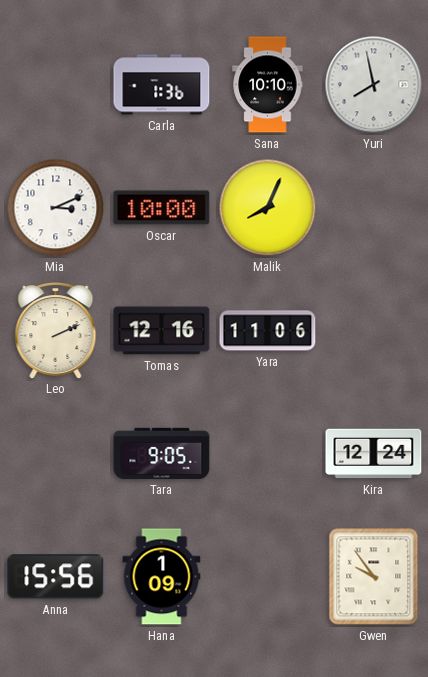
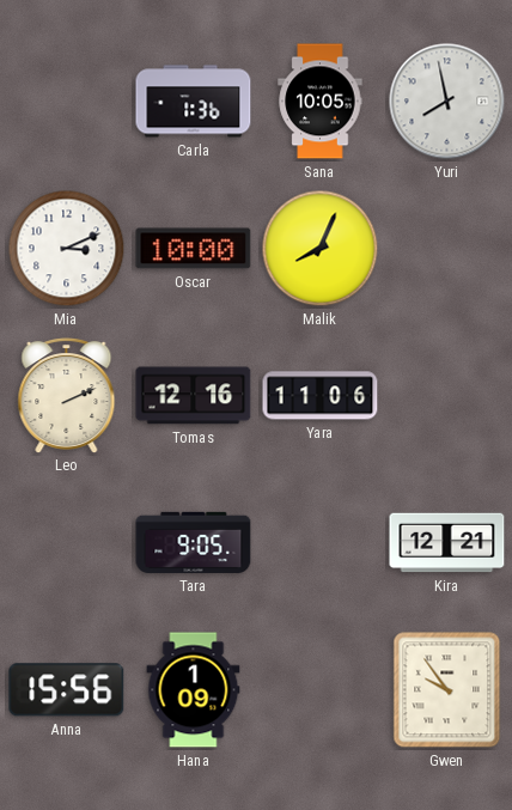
Sana: 10:10 -> 10:05
Kira: 12:24 -> 12:21
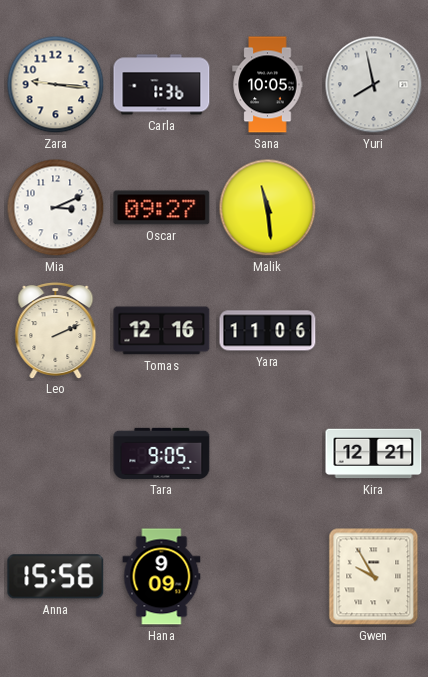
Zara: none -> 9:16
Oscar: 10:00 -> 09:27
Malik: 8:04 -> 11:29
Hana: 1:09 -> 9:09
Gwen: 9:54 -> 9:55
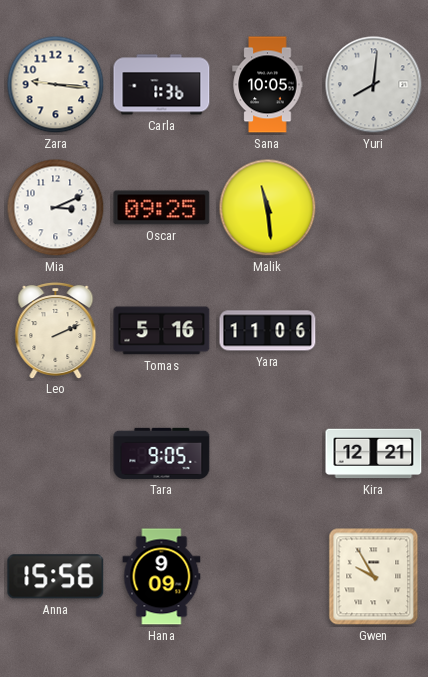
Yuri: 7:58 -> 8:01
Oscar: 09:27 -> 09:25
Tomas: 12:16 -> 5:16
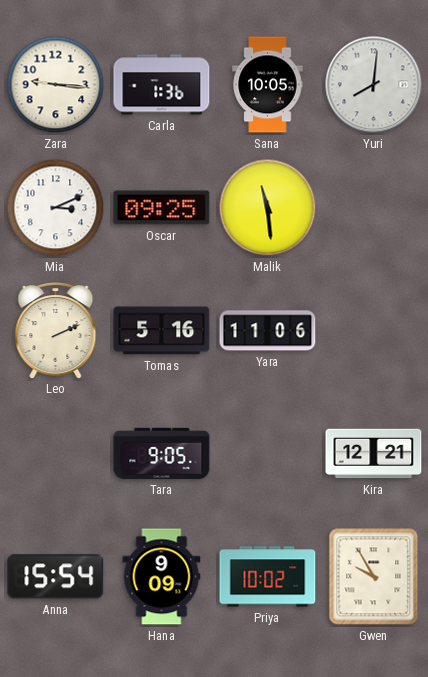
Anna: 15:56 -> 15:54
Priya: none -> 10:02
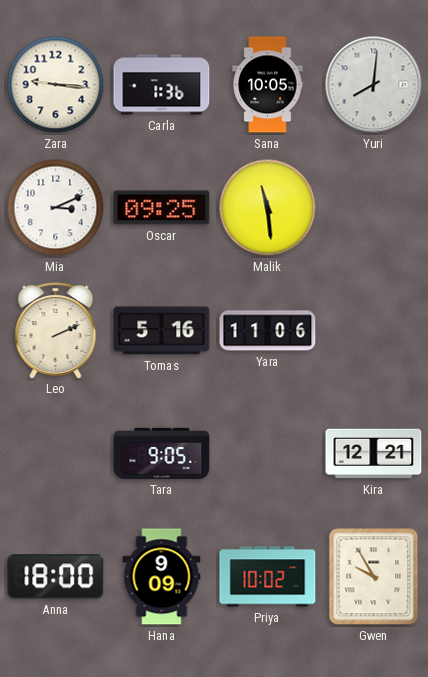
Anna: 15:54 -> 18:00
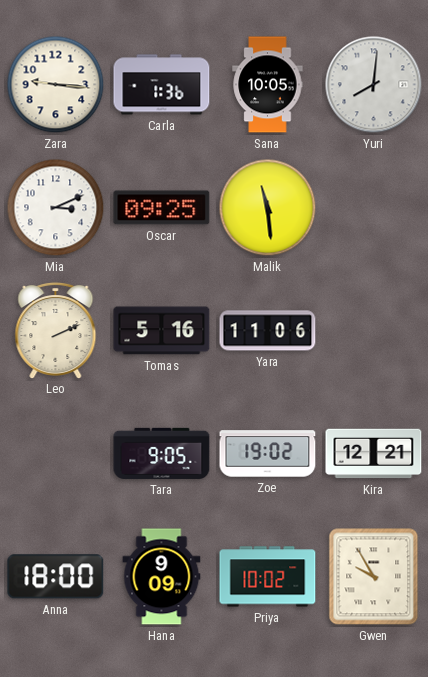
Zoe: none -> 19:02
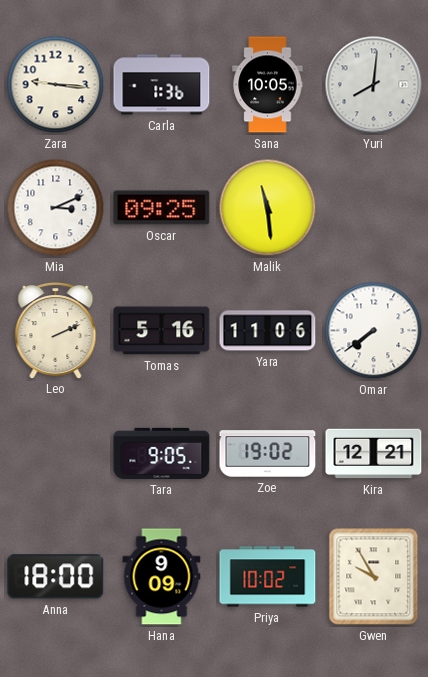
Omar: none -> 7:39
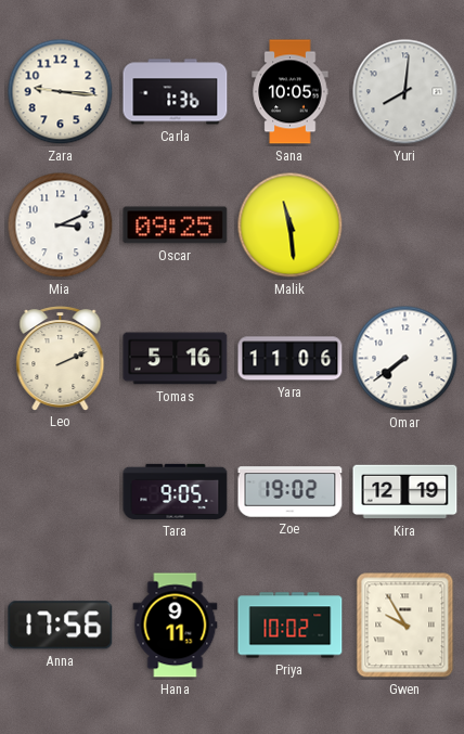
Kira: 12:21 -> 12:19
Anna: 18:00 -> 17:56
Hana: 9:09 -> 9:11
